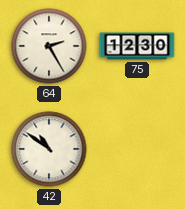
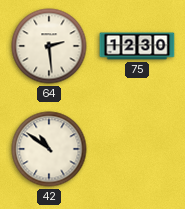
64: 2:25 -> 2:29
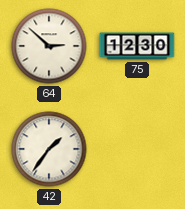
64: 2:29 -> 2:52
42: 10:51 -> 1:36
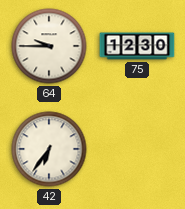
64: 2:52 -> 9:45
42: 1:36 -> 6:36
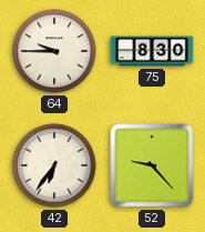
75: 12:30 -> 8:30
52: none -> 9:23
